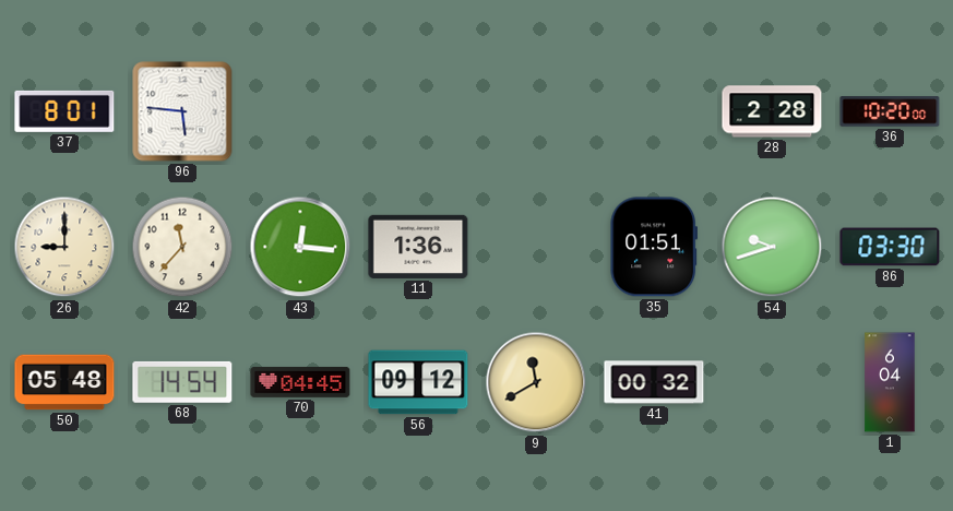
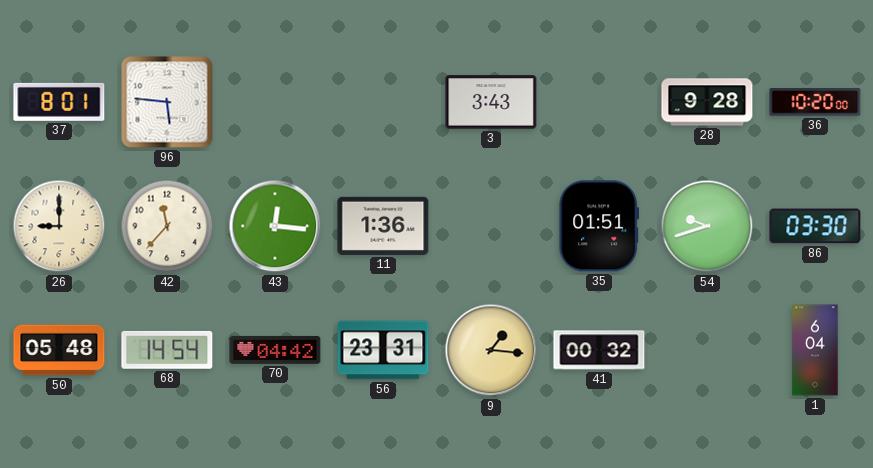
3: none -> 3:43
28: 2:28 -> 9:28
70: 04:45 -> 04:42
56: 09:12 -> 23:31
9: 11:40 -> 1:16
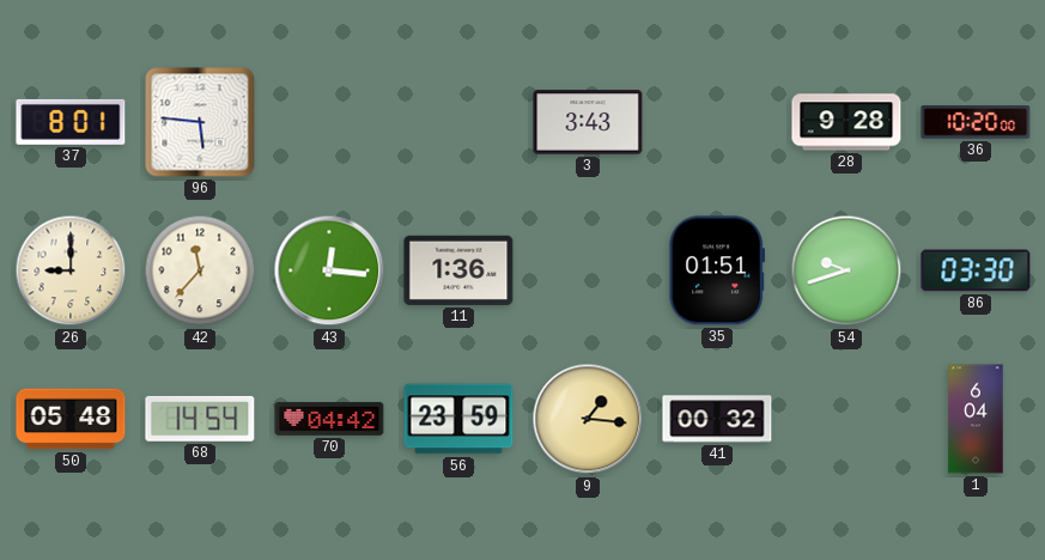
56: 23:31 -> 23:59
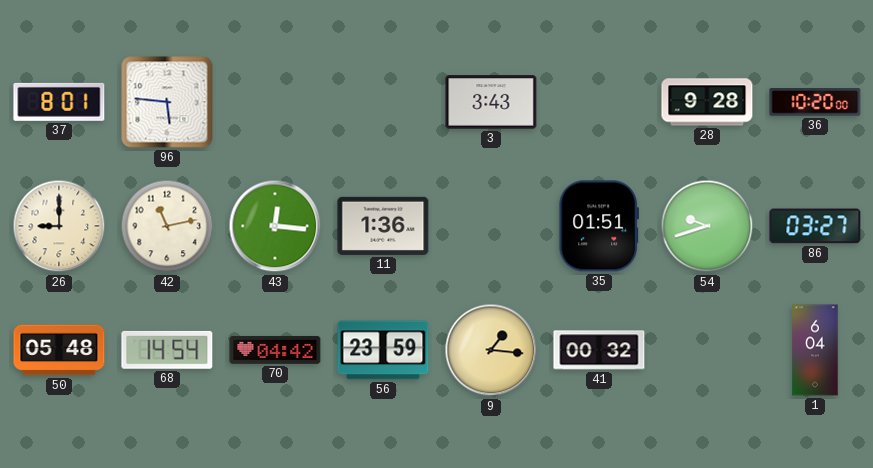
42: 11:37 -> 11:13
86: 03:30 -> 03:27
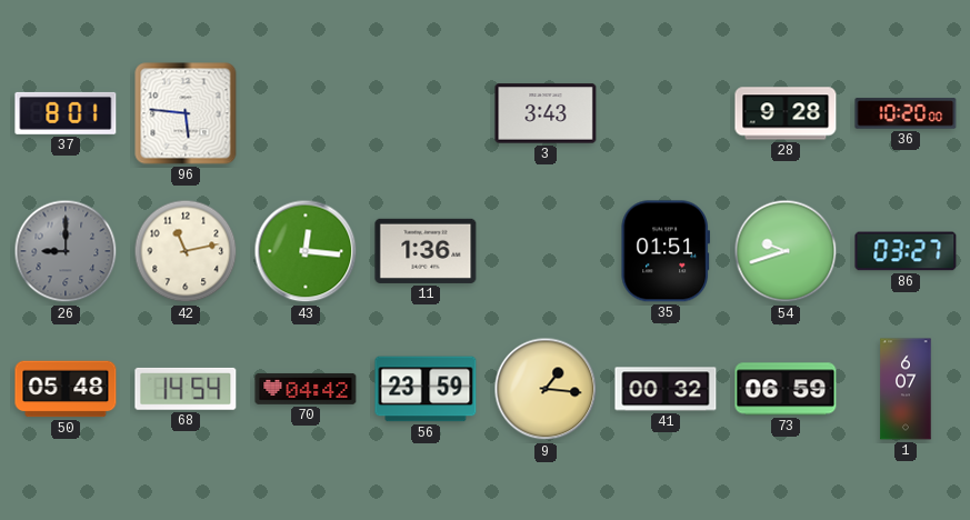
26 dial: cream -> grey
73: none -> 06:59
1: 6:04 -> 6:07
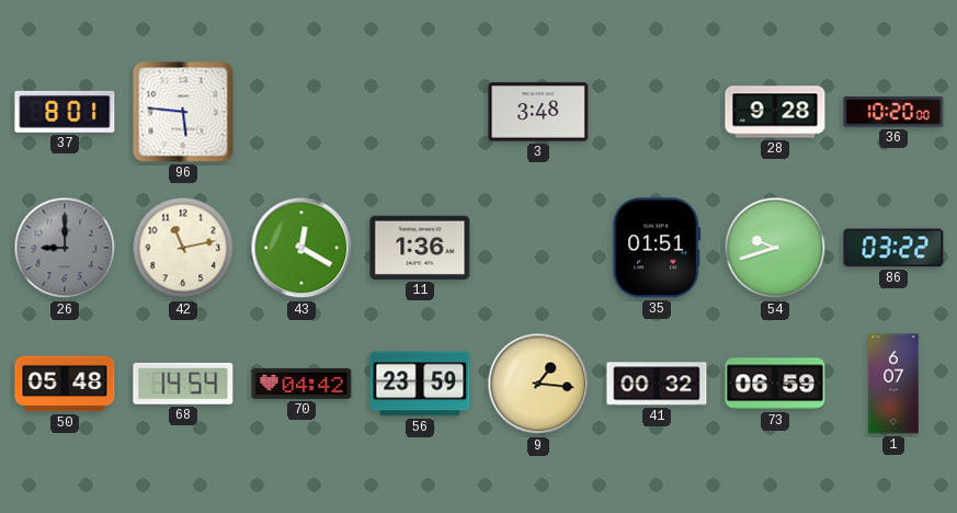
3: 3:43 -> 3:48
43: 12:16 -> 12:20
86: 03:27 -> 03:22
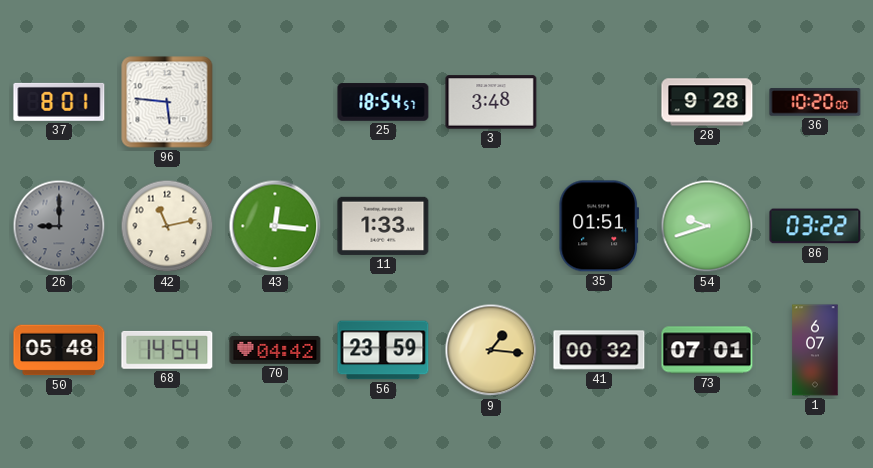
25: none -> 18:54
43: 12:20 -> 12:16
11: 1:36 -> 1:33
73: 06:59 -> 07:01
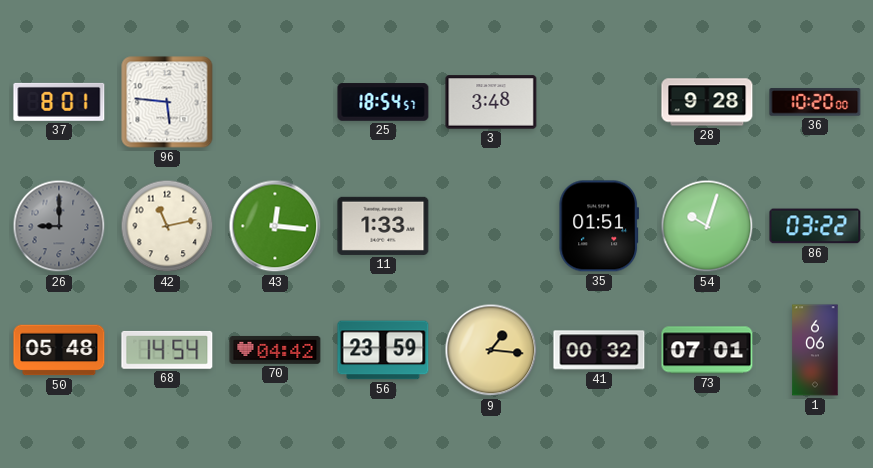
54: 9:42 -> 10:03
1: 6:07 -> 6:06
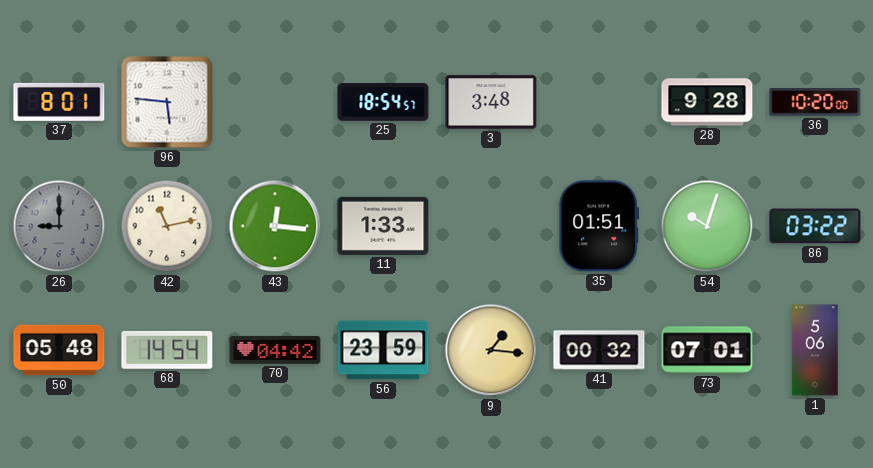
1: 6:06 -> 5:06
